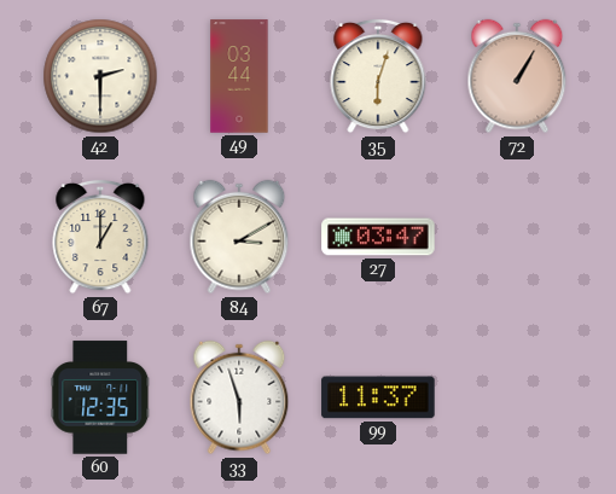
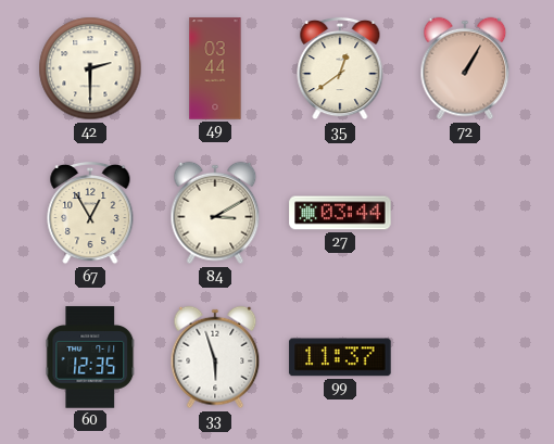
35: 6:03 -> 12:39
67: 1:00 -> 12:55
27: 03:47 -> 03:44
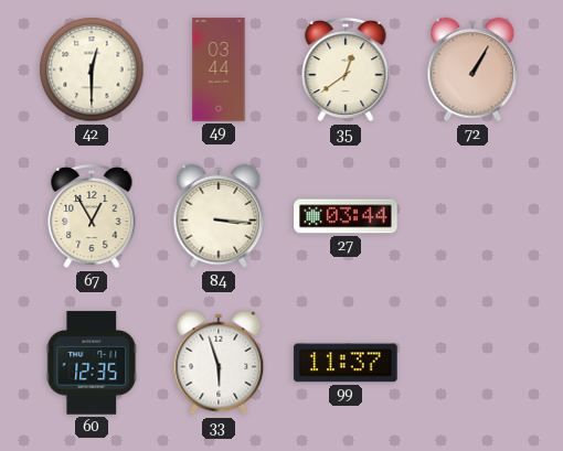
42: 2:30 -> 12:30
84: 3:10 -> 3:16
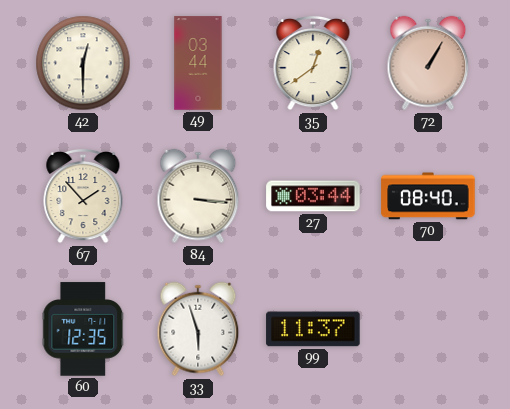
67: 12:55 -> 1:53
70: none -> 08:40
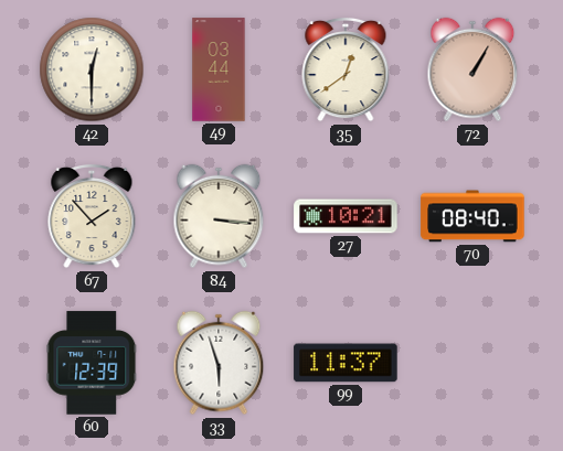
27: 03:44 -> 10:21
60: 12:35 -> 12:39
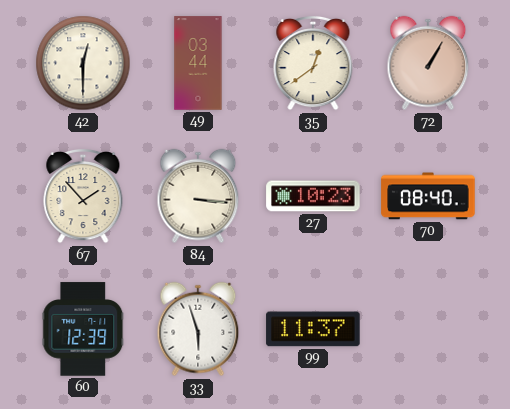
27: 10:21 -> 10:23
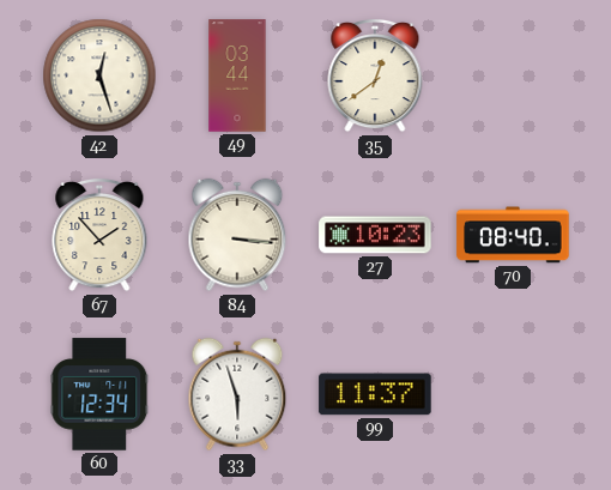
42: 12:30 -> 12:27
72: 1:05 -> none
60: 12:39 -> 12:34
